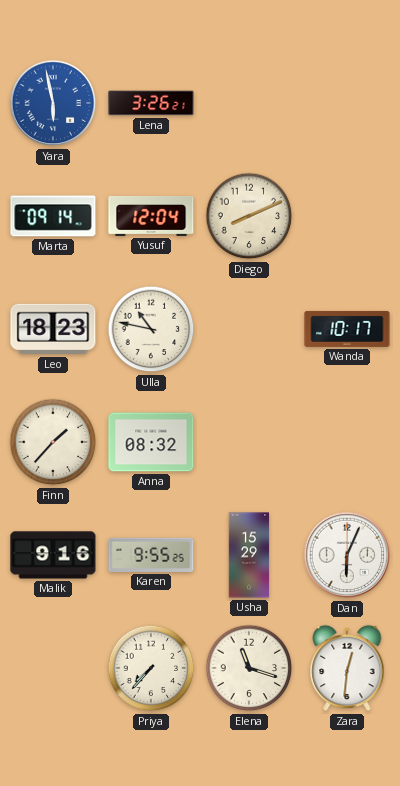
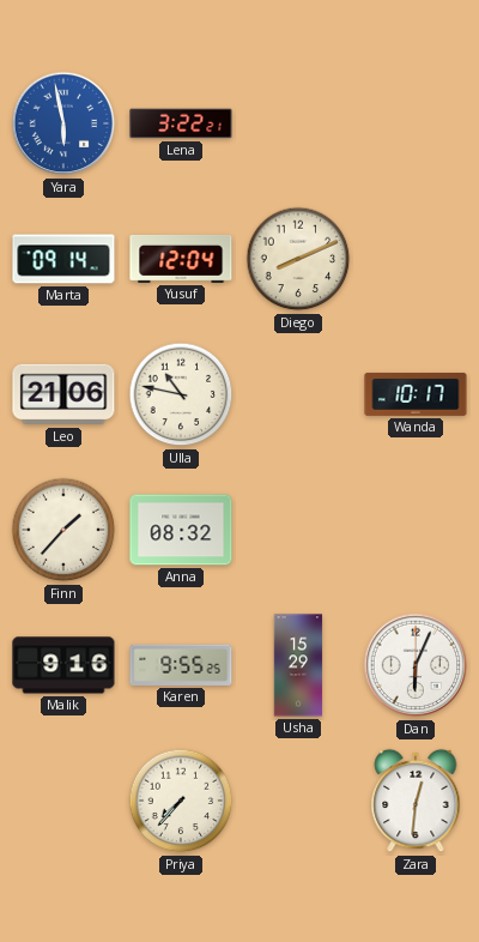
Lena: 3:26 -> 3:22
Leo: 18:23 -> 21:06
Elena: 11:18 -> none
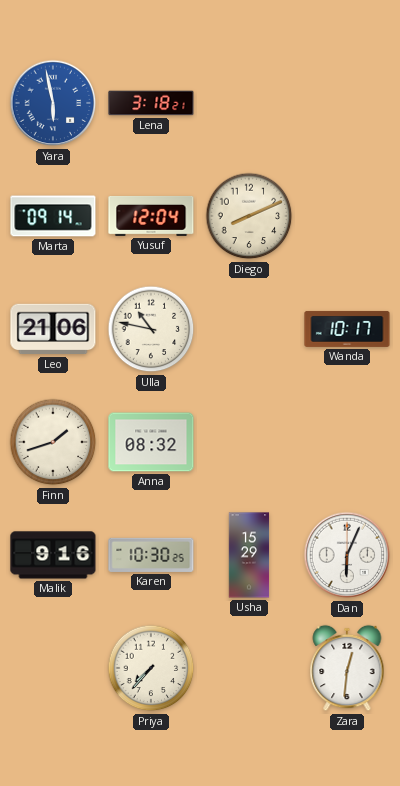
Lena: 3:22 -> 3:18
Finn: 1:37 -> 1:42
Karen: 9:55 -> 10:30
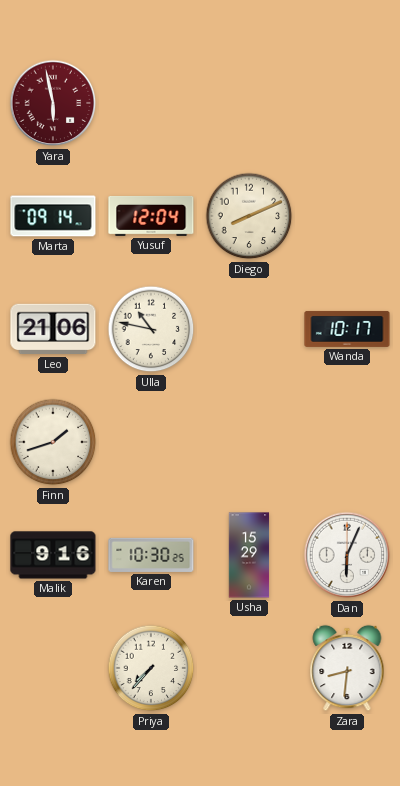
Yara dial: blue -> burgundy
Lena: 3:18 -> none
Anna: 08:32 -> none
Zara: 12:31 -> 8:31
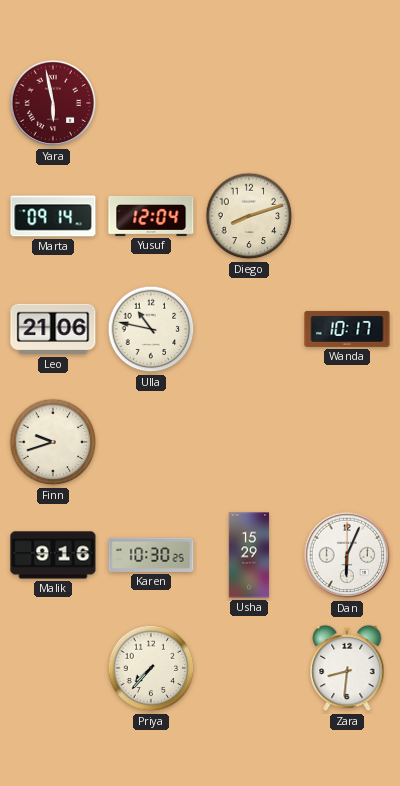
Diego: 8:11 -> 8:12
Finn: 1:42 -> 9:42
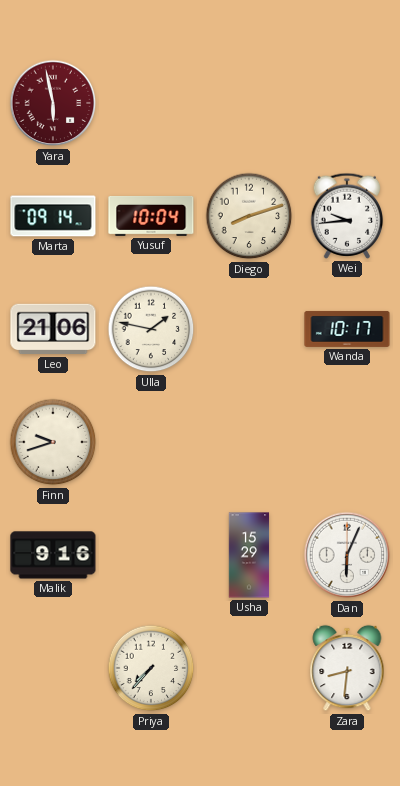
Yusuf: 12:04 -> 10:04
Wei: none -> 9:44
Ulla: 10:47 -> 1:47
Karen: 10:30 -> none
